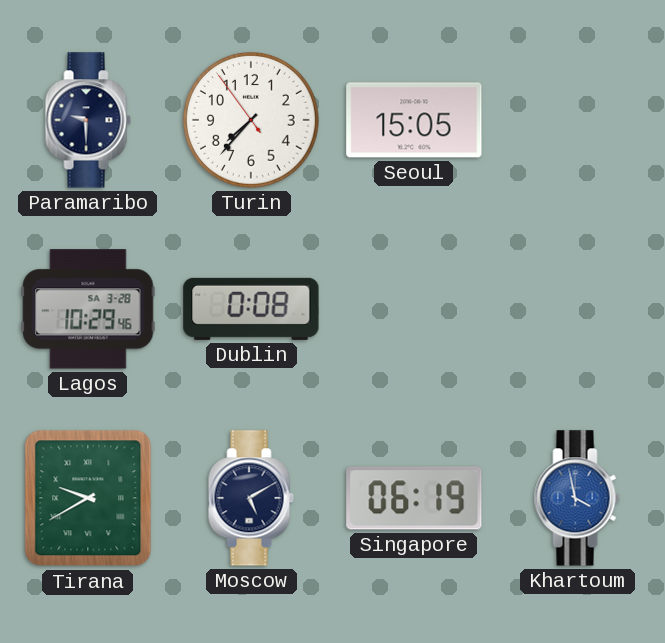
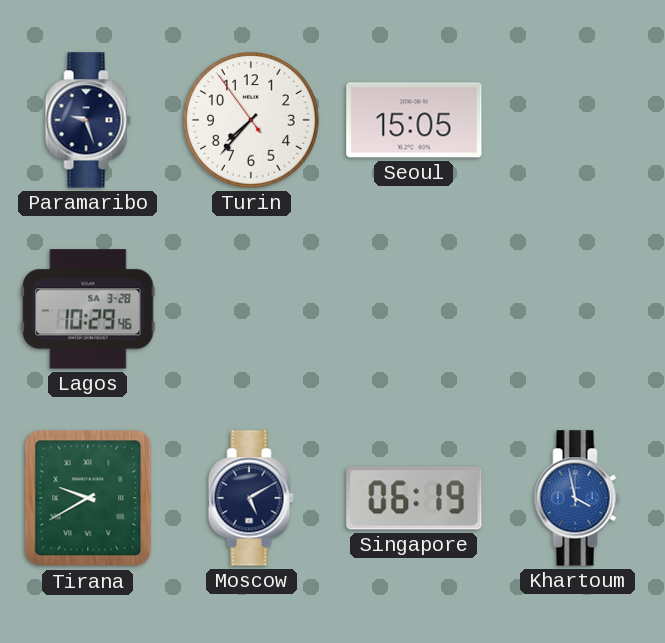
Paramaribo: 9:30 -> 9:27
Dublin: 0:08 -> none
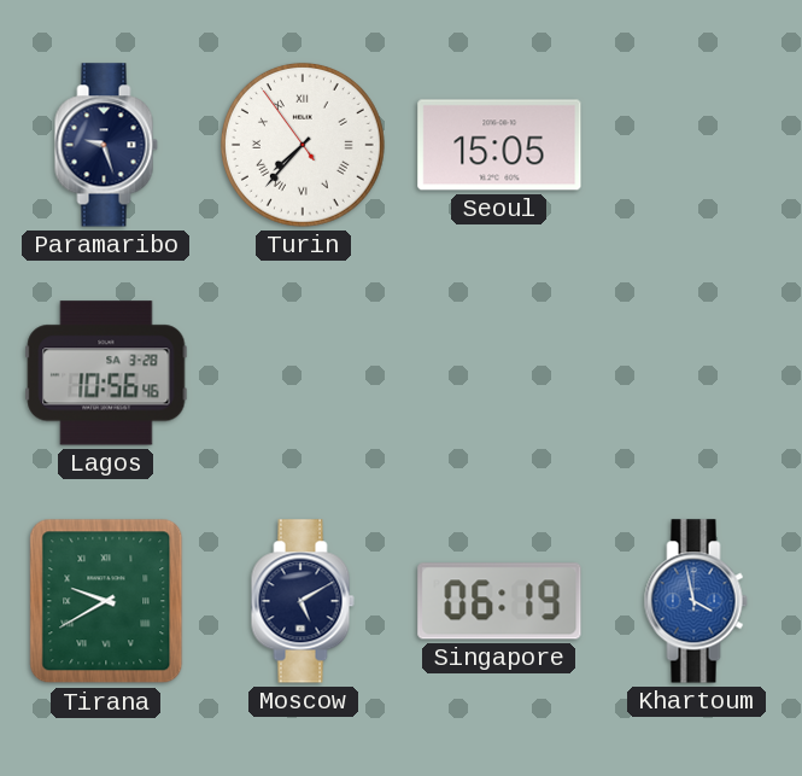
Turin numerals: Arabic -> Roman
Lagos: 10:29 -> 10:56
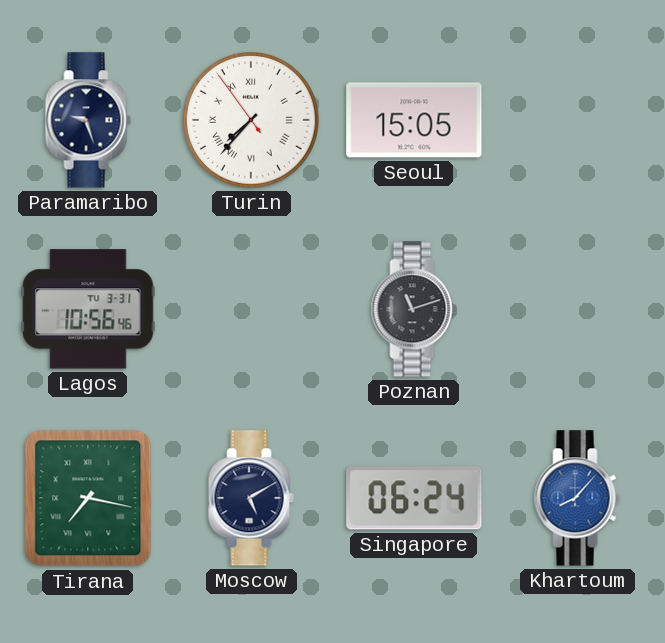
Lagos date: SA 3-28 -> TU 3-31
Poznan: none -> 11:12
Tirana: 9:40 -> 7:17
Singapore: 06:19 -> 06:24
Khartoum: 3:58 -> 8:07
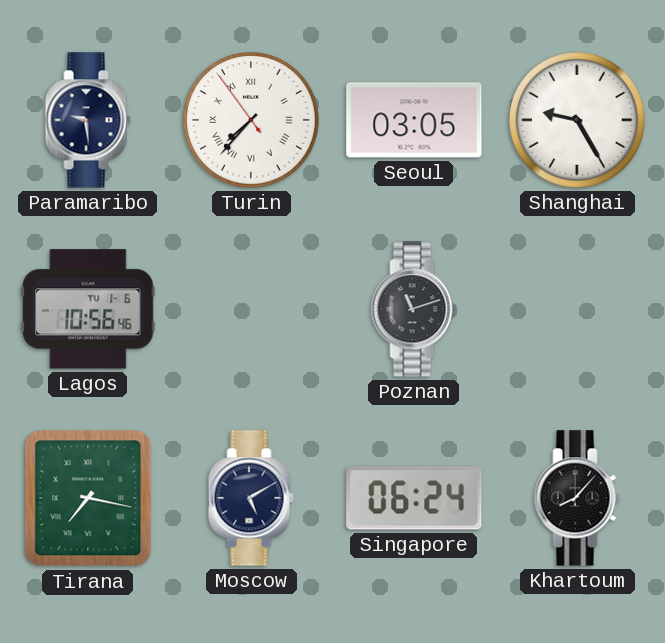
Paramaribo: 9:27 -> 9:29
Seoul: 15:05 -> 03:05
Shanghai: none -> 9:25
Lagos date: TU 3-31 -> TU 1-6
Khartoum dial: blue -> black
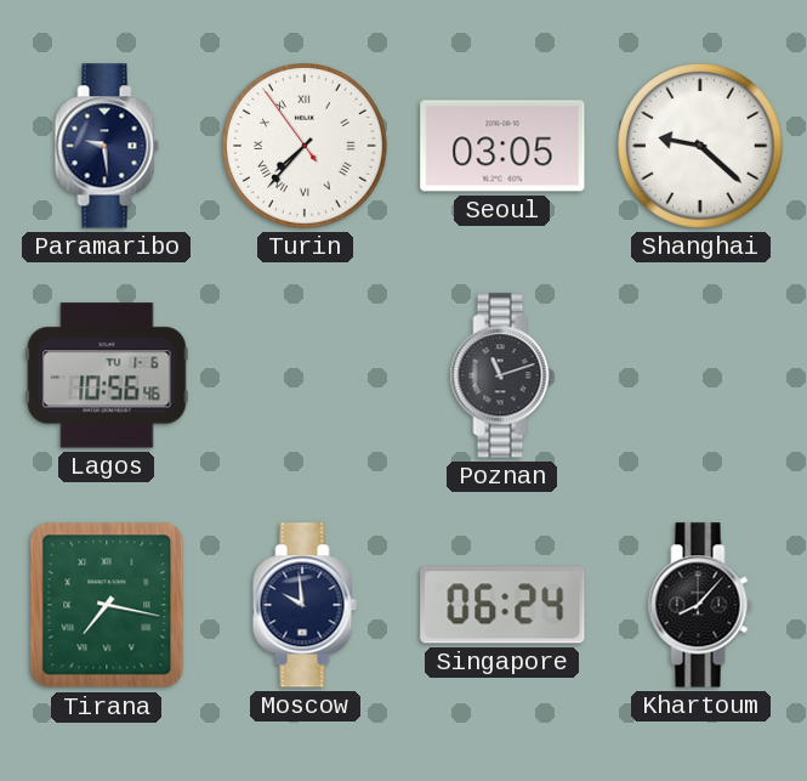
Shanghai: 9:25 -> 9:22
Moscow: 5:10 -> 9:59
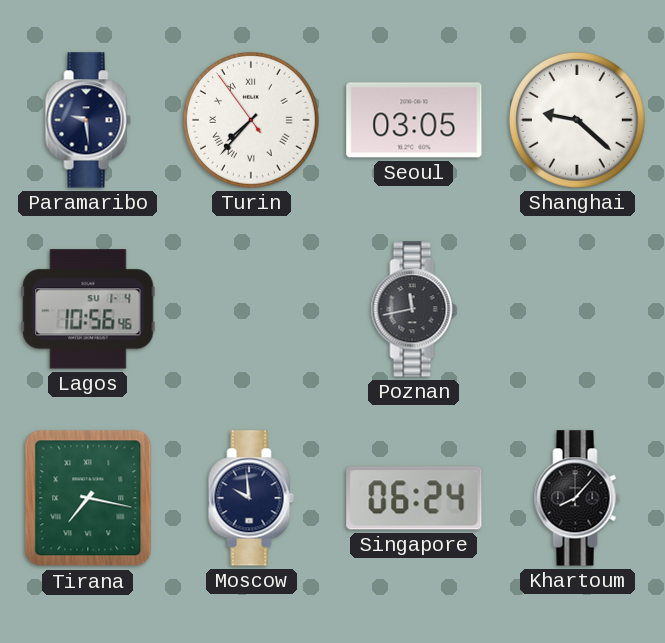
Lagos date: TU 1-6 -> SU 1-4
Poznan: 11:12 -> 11:43
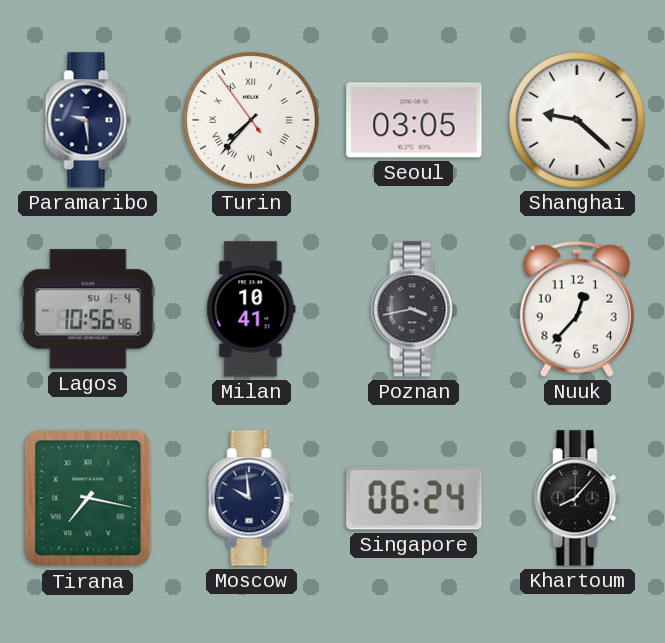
Milan: none -> 10:41
Poznan: 11:43 -> 3:43
Nuuk: none -> 12:37
